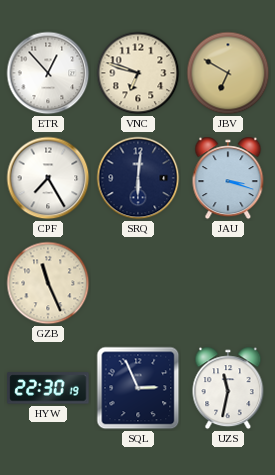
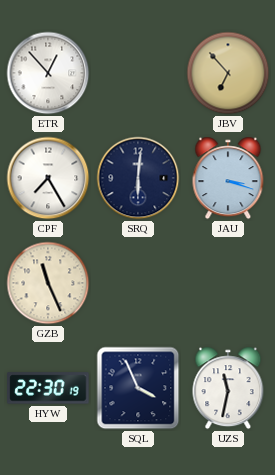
VNC: 6:48 -> none
JBV: 6:50 -> 6:53
SQL: 2:56 -> 3:56
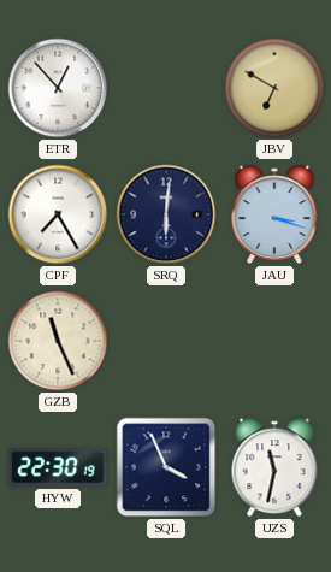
JBV: 6:53 -> 6:50
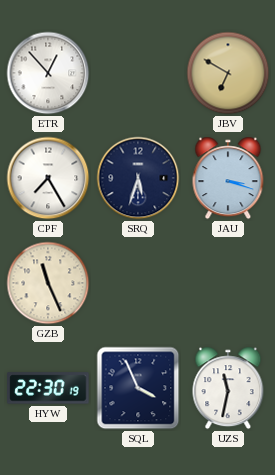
SRQ: 6:01 -> 5:33
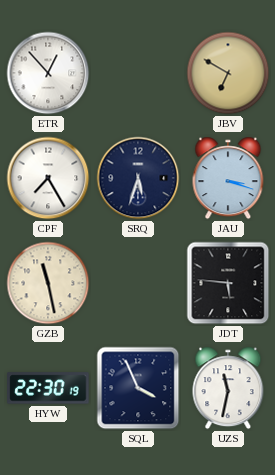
GZB: 11:26 -> 11:28
JDT: none -> 5:46
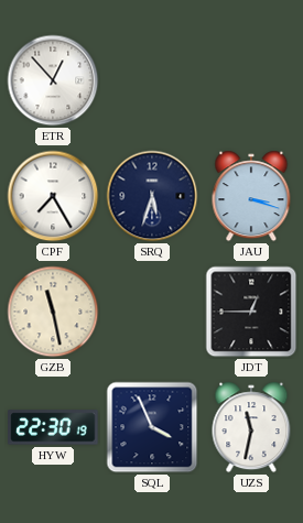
JBV: 6:50 -> none
JDT: 5:46 -> 12:45
